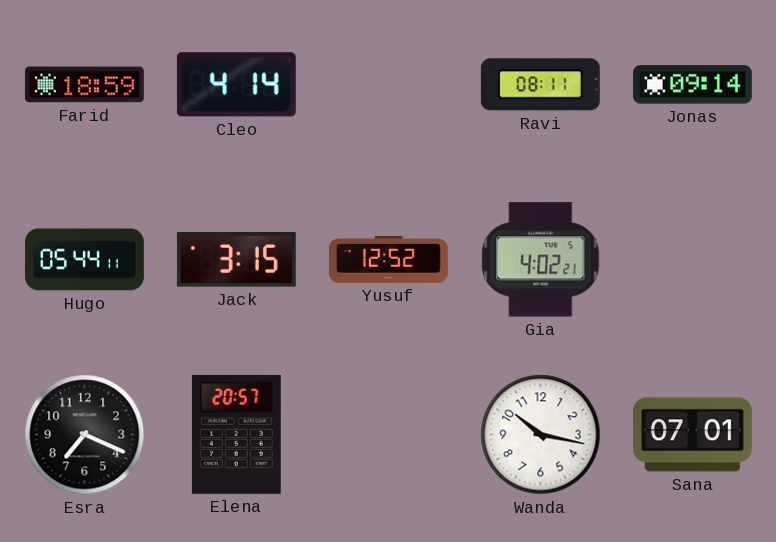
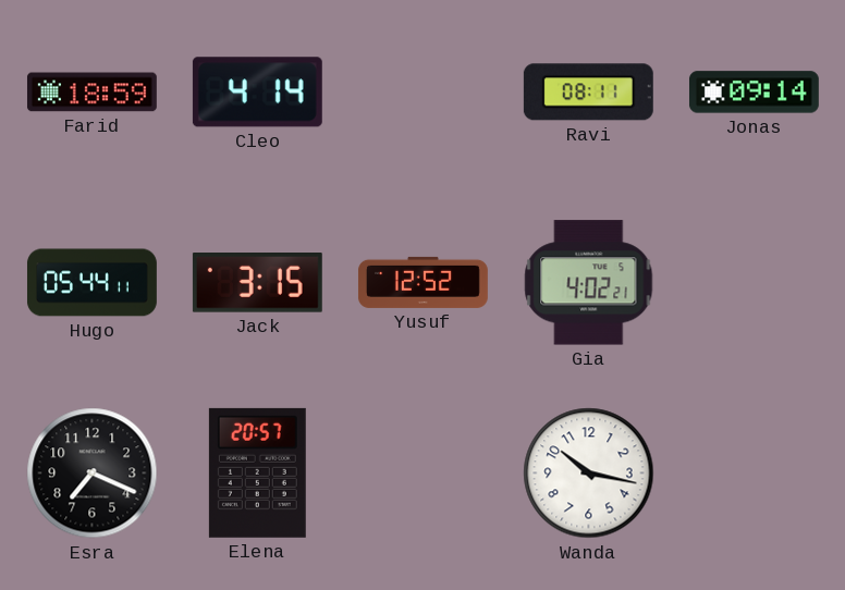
Sana: 07:01 -> none
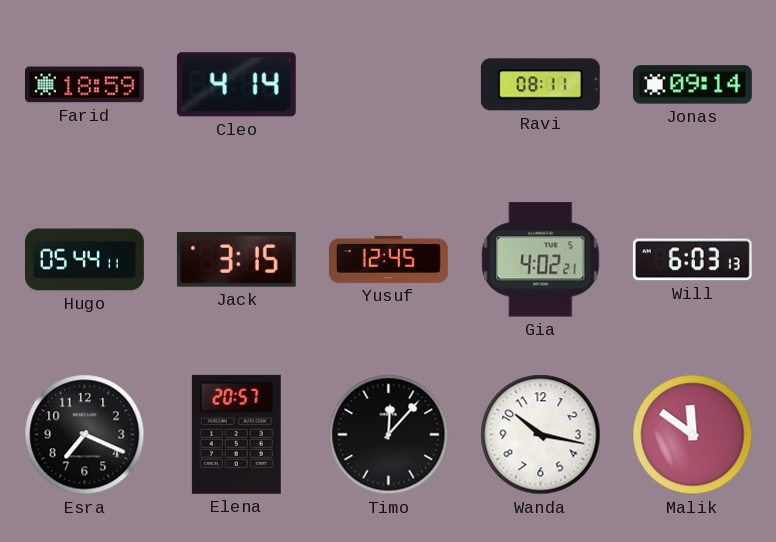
Yusuf: 12:52 -> 12:45
Will: none -> 6:03
Timo: none -> 12:07
Malik: none -> 11:51
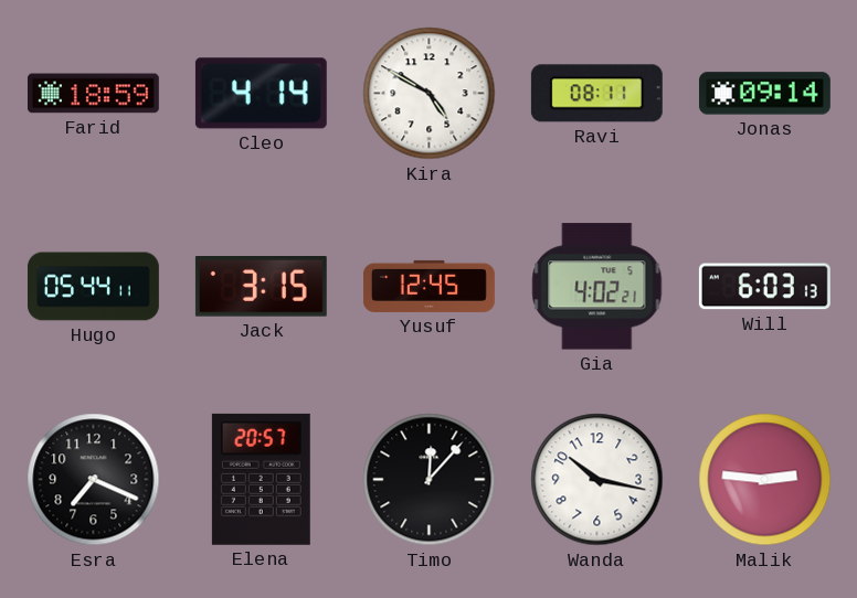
Kira: none -> 4:50
Malik: 11:51 -> 2:46
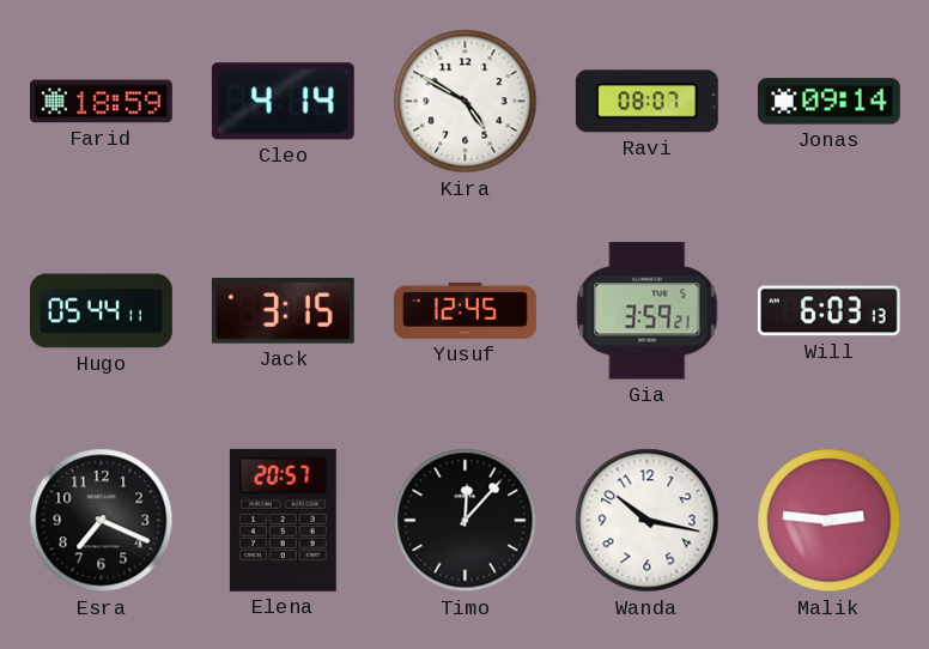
Ravi: 08:11 -> 08:07
Gia: 4:02 -> 3:59
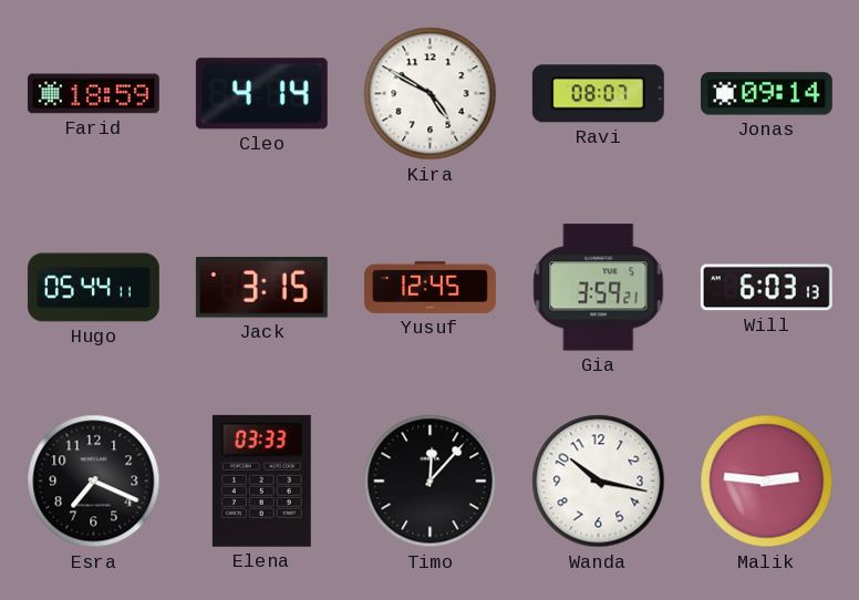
Elena: 20:57 -> 03:33
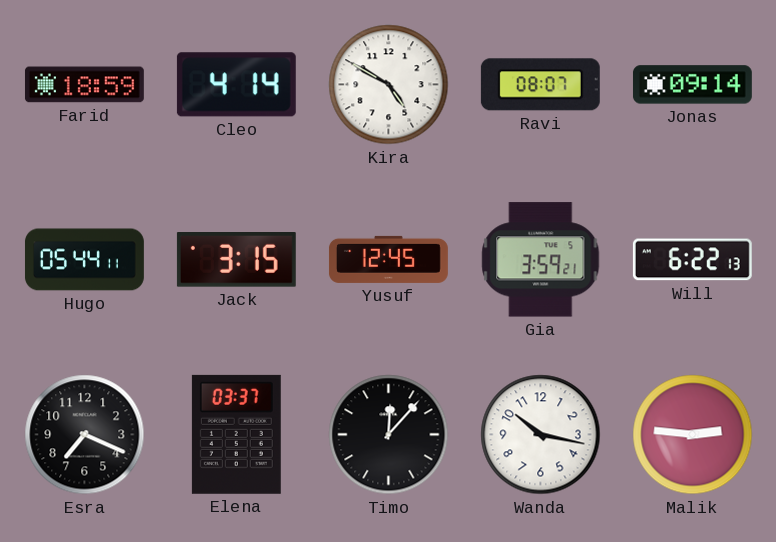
Will: 6:03 -> 6:22
Elena: 03:33 -> 03:37
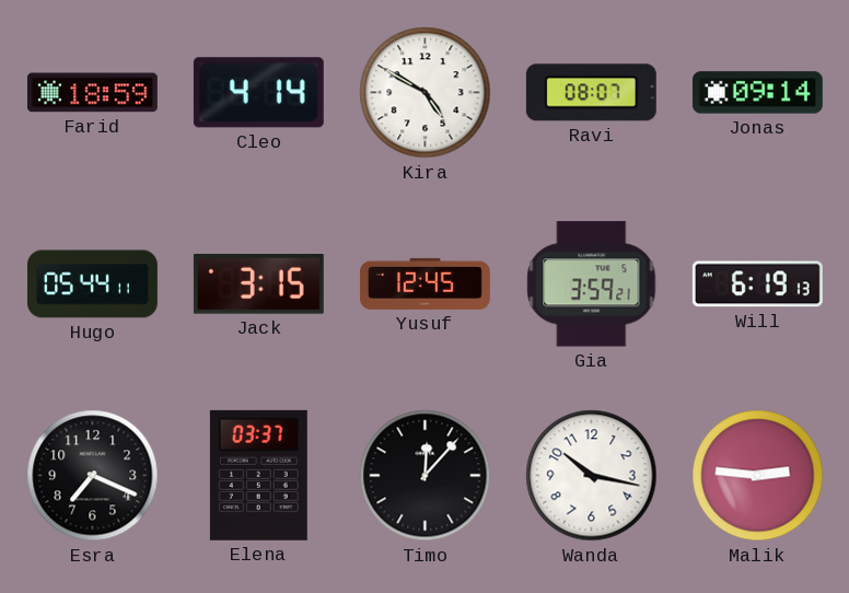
Will: 6:22 -> 6:19
